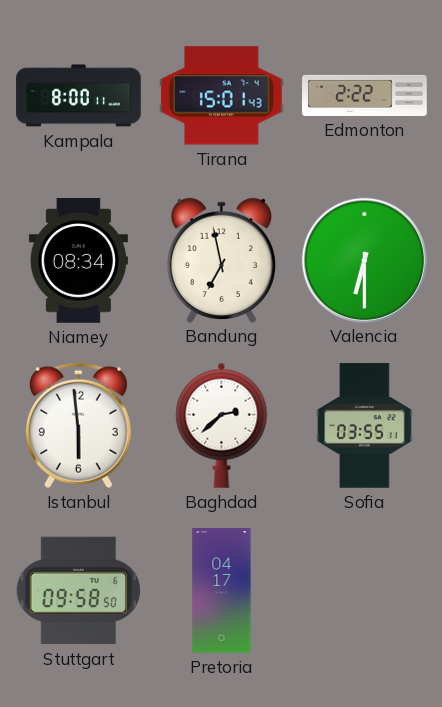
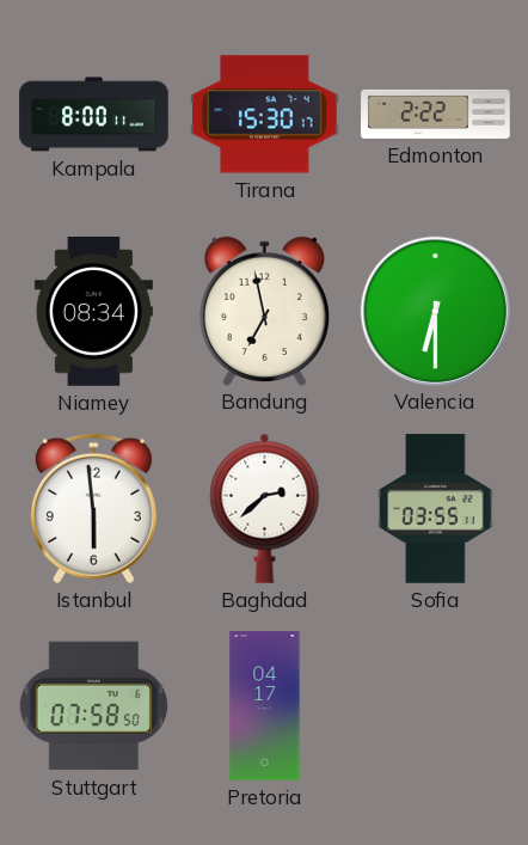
Tirana: 15:01 -> 15:30
Stuttgart: 09:58 -> 07:58
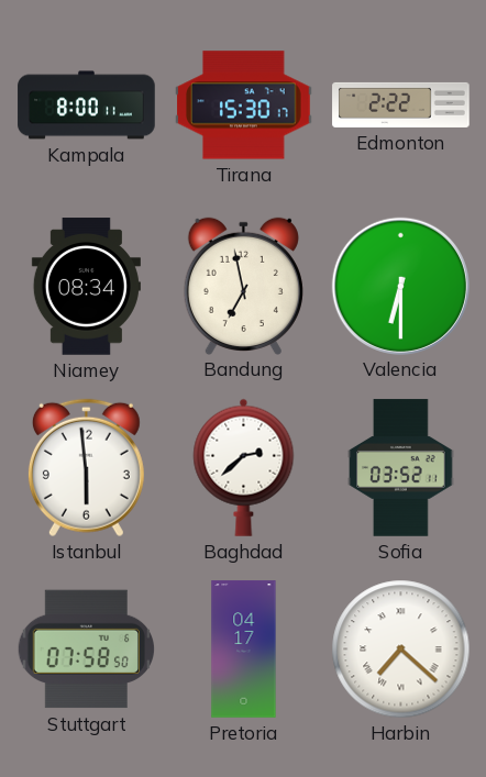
Sofia: 03:55 -> 03:52
Harbin: none -> 7:22
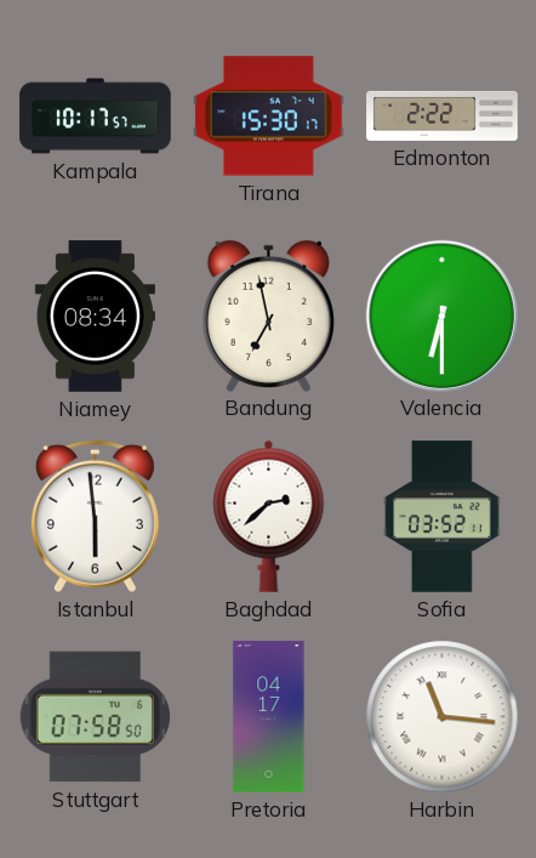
Kampala: 8:00 -> 10:17
Harbin: 7:22 -> 11:16
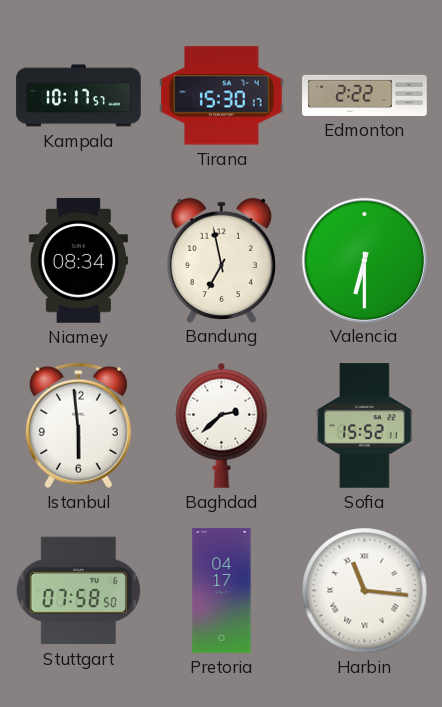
Sofia: 03:52 -> 15:52
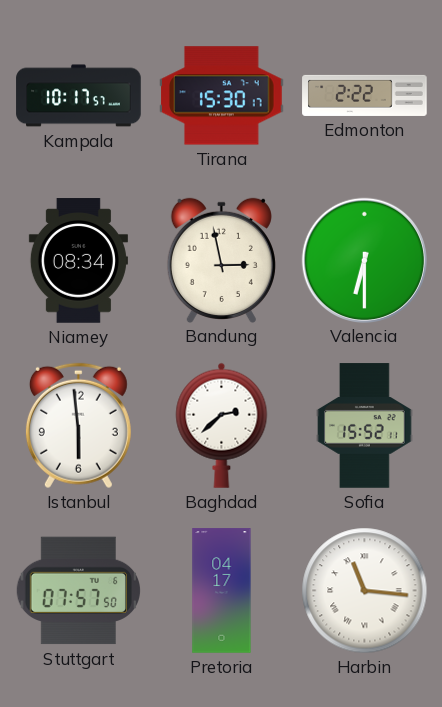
Bandung: 6:58 -> 2:58
Stuttgart: 07:58 -> 07:57
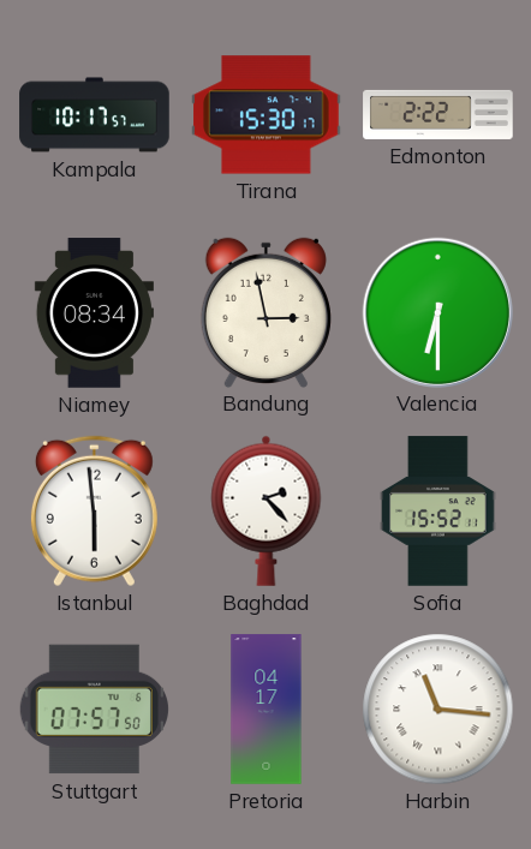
Baghdad: 2:38 -> 2:23
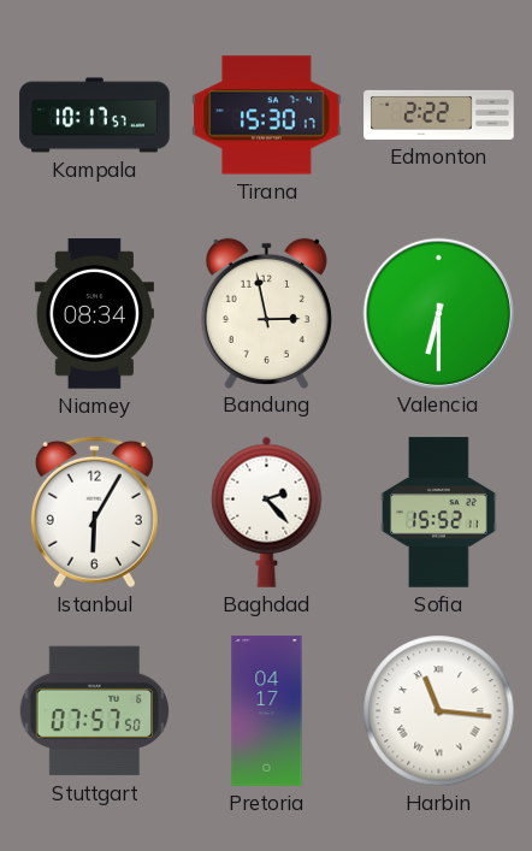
Istanbul: 5:59 -> 6:05
